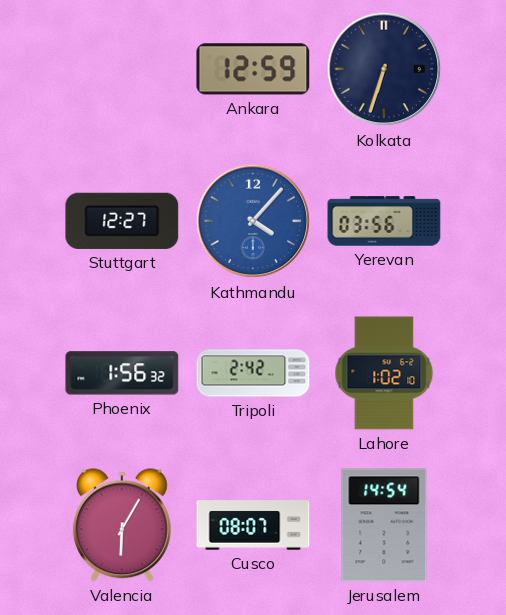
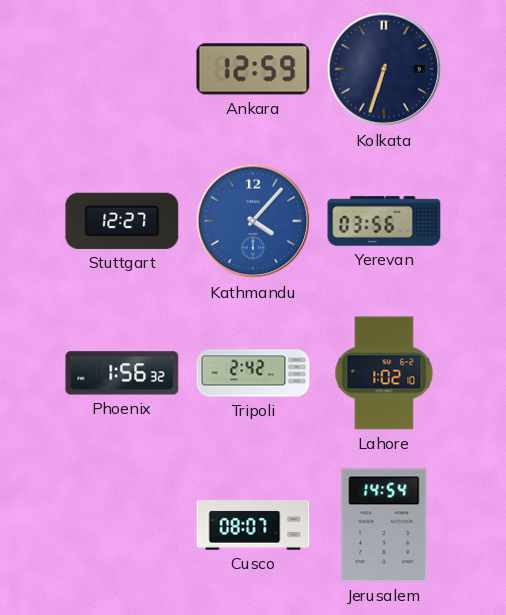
Valencia: 6:05 -> none
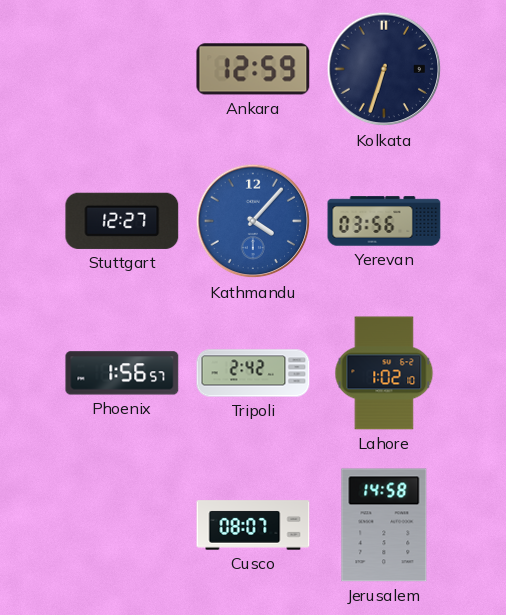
Phoenix: 1:56:32 -> 1:56:57
Jerusalem: 14:54 -> 14:58
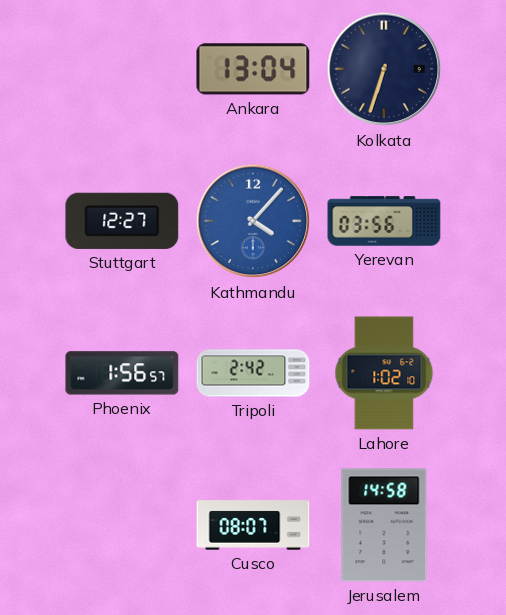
Ankara: 12:59 -> 13:04
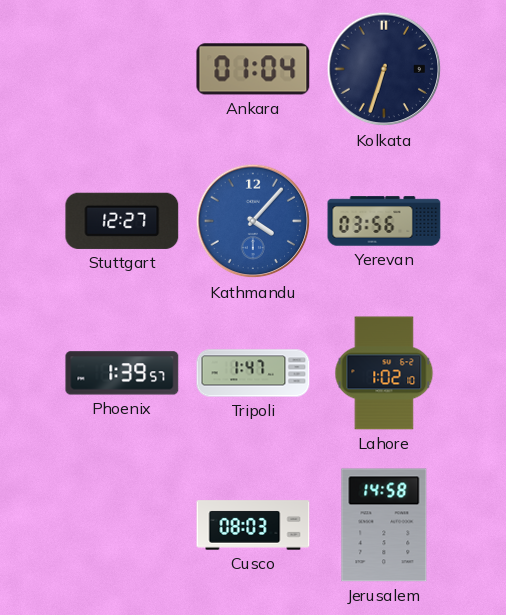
Ankara: 13:04 -> 01:04
Phoenix: 1:56 -> 1:39
Tripoli: 2:42 -> 1:47
Cusco: 08:07 -> 08:03
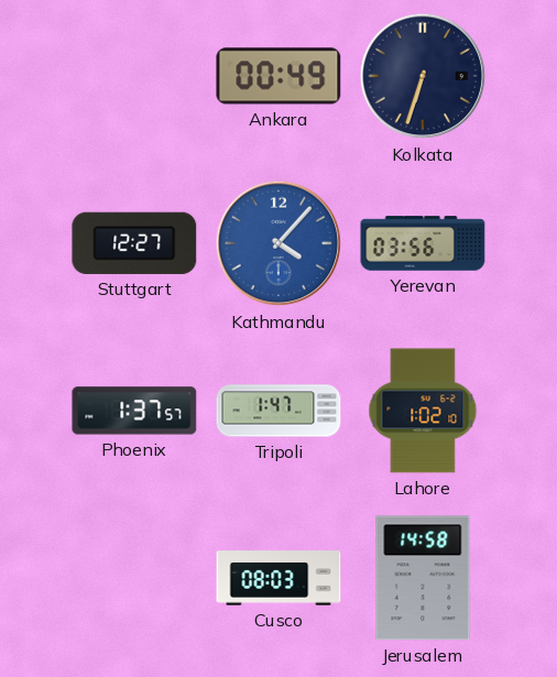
Ankara: 01:04 -> 00:49
Phoenix: 1:39 -> 1:37
